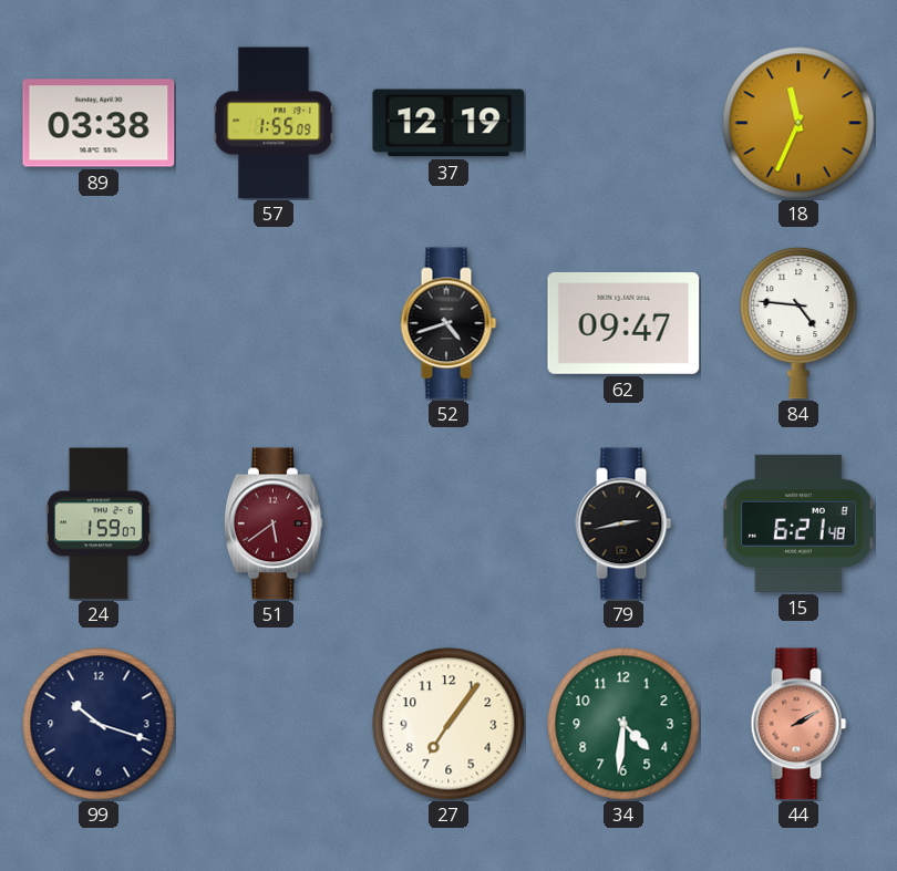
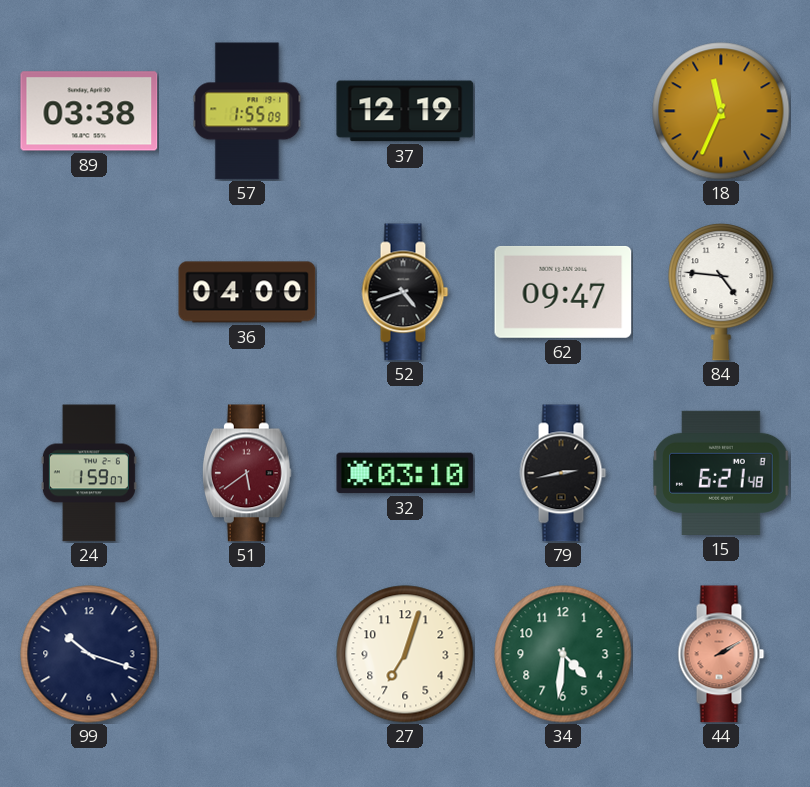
36: none -> 04:00
32: none -> 03:10
27: 7:06 -> 7:03
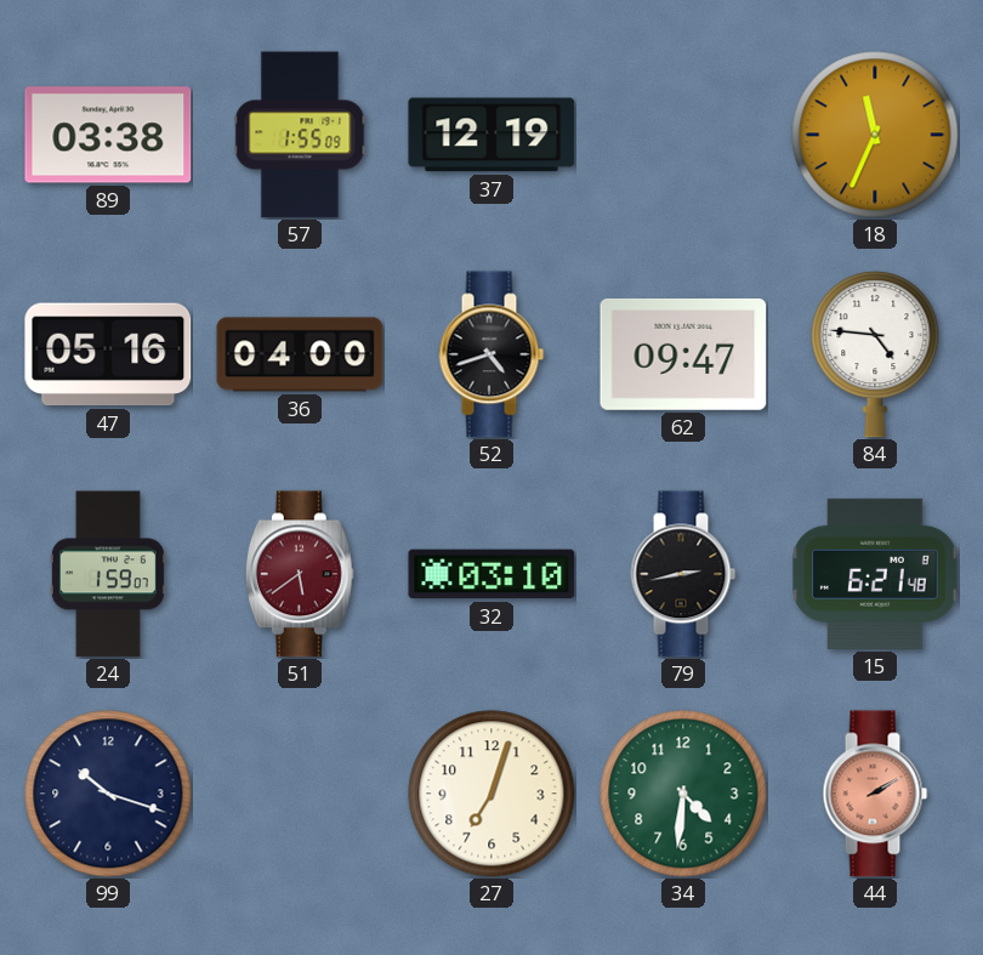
47: none -> 05:16
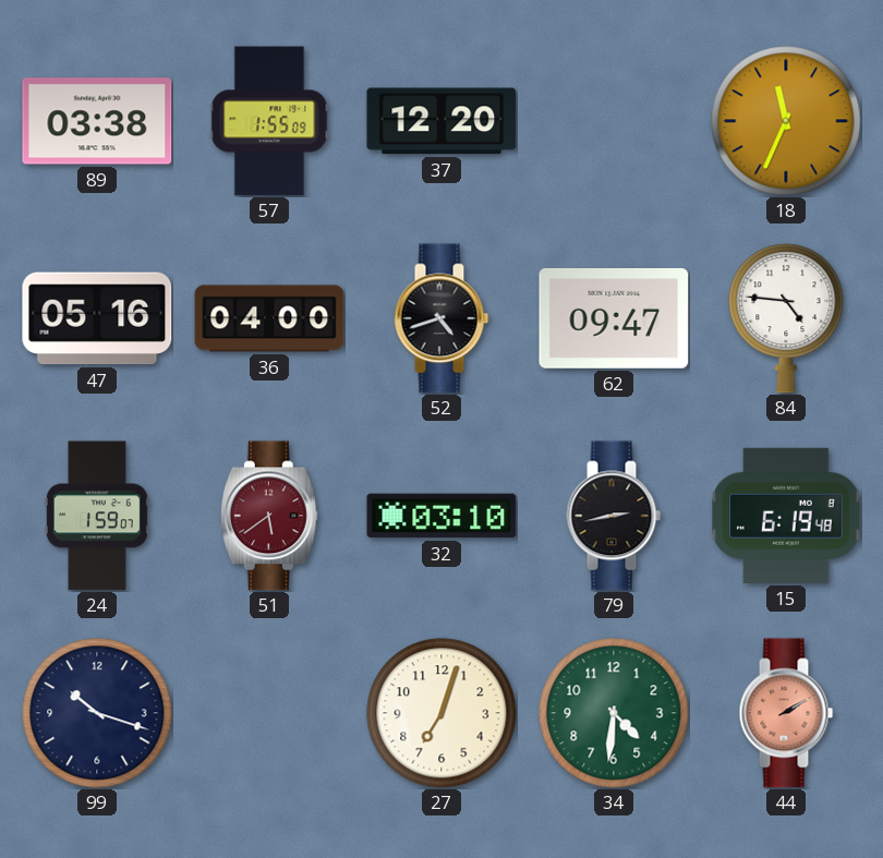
37: 12:19 -> 12:20
15: 6:21 -> 6:19
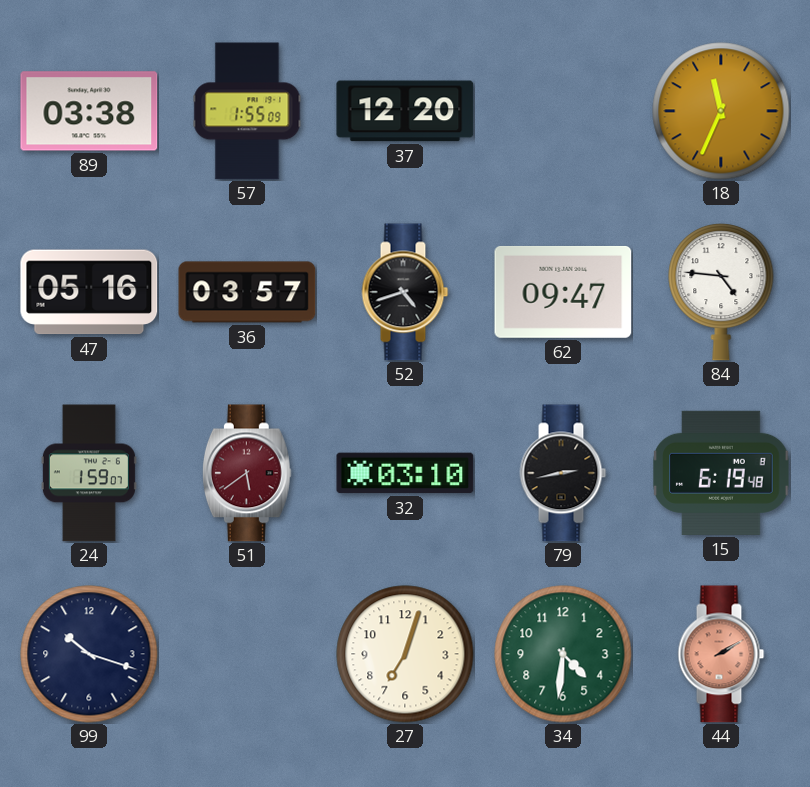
36: 04:00 -> 03:57
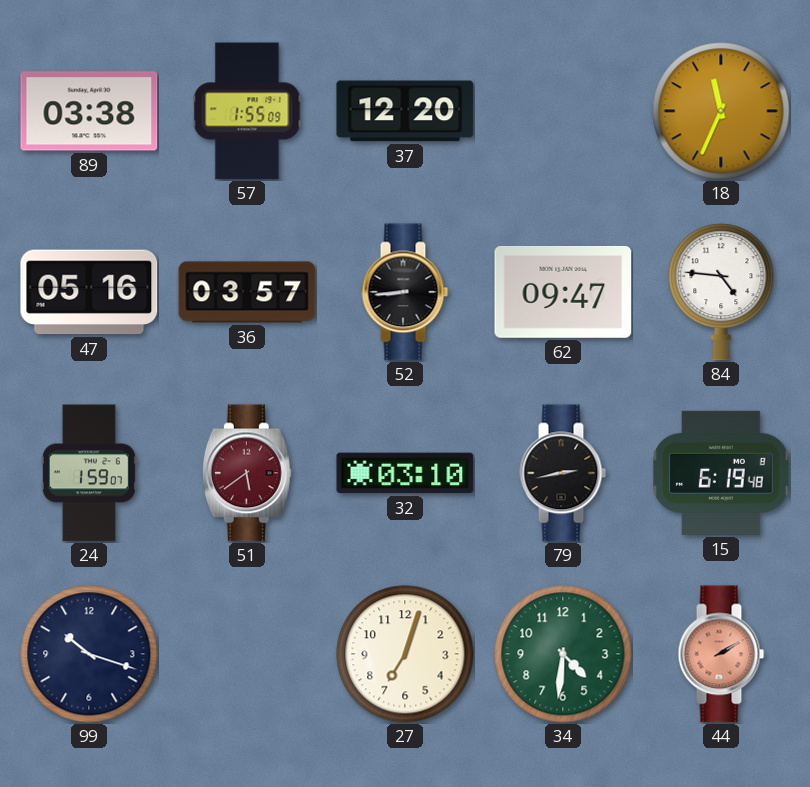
52: 4:42 -> 8:44
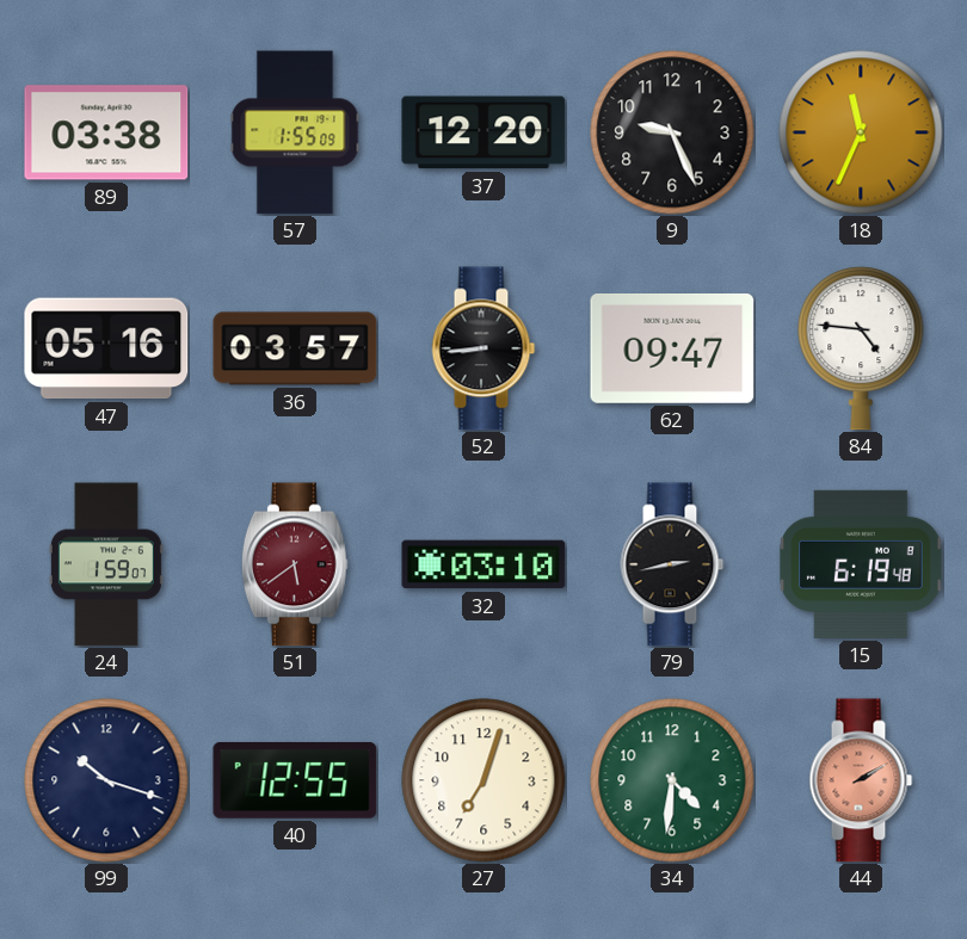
9: none -> 9:26
40: none -> 12:55
